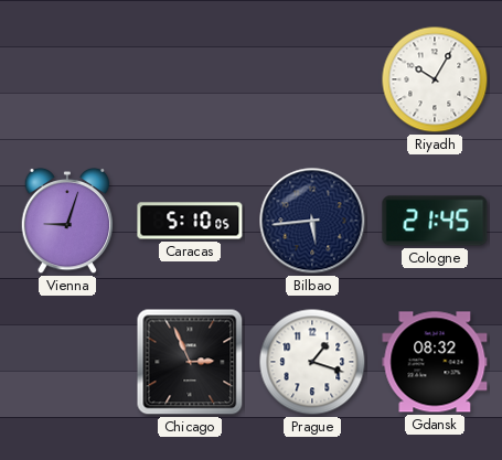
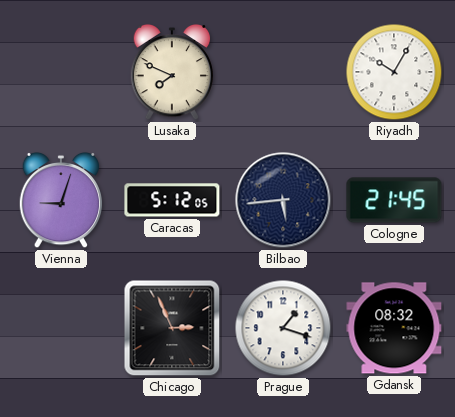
Lusaka: none -> 7:49
Caracas: 5:10 -> 5:12
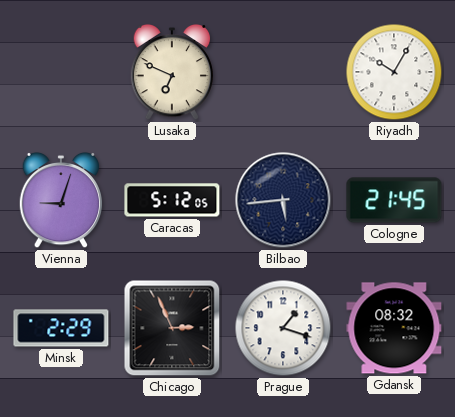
Lusaka: 7:49 -> 6:49
Minsk: none -> 2:29
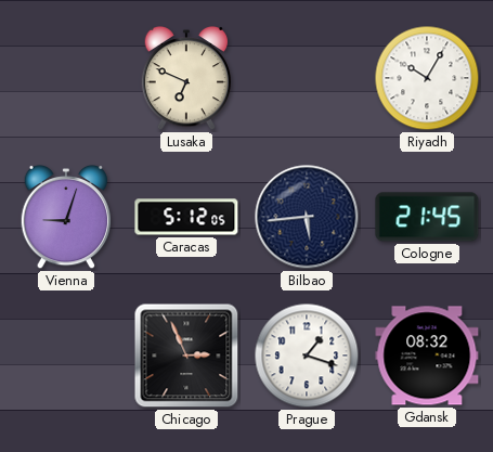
Minsk: 2:29 -> none
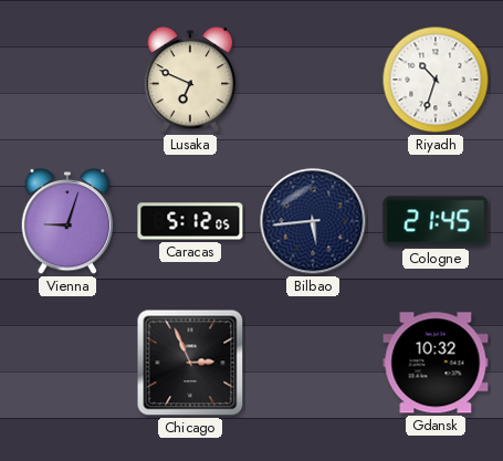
Riyadh: 10:05 -> 10:33
Prague: 1:18 -> none
Gdansk: 08:32 -> 10:32
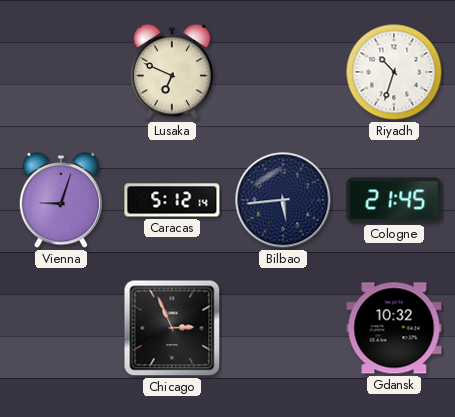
Caracas: 5:12:05 -> 5:12:14
